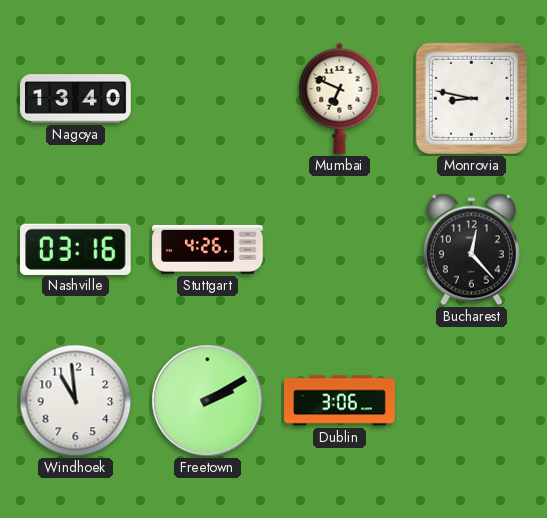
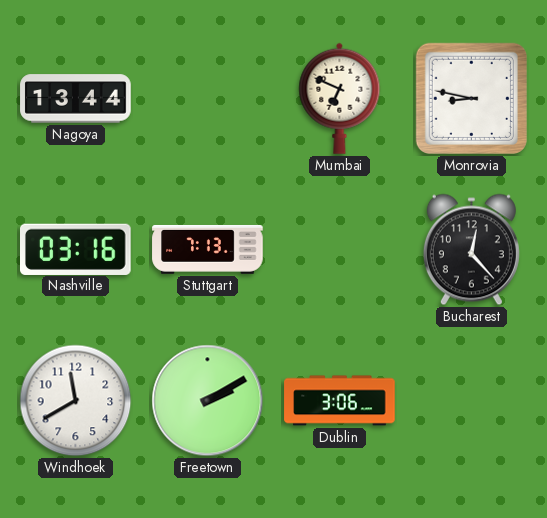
Nagoya: 13:40 -> 13:44
Stuttgart: 4:26 -> 7:13
Windhoek: 10:59 -> 11:40
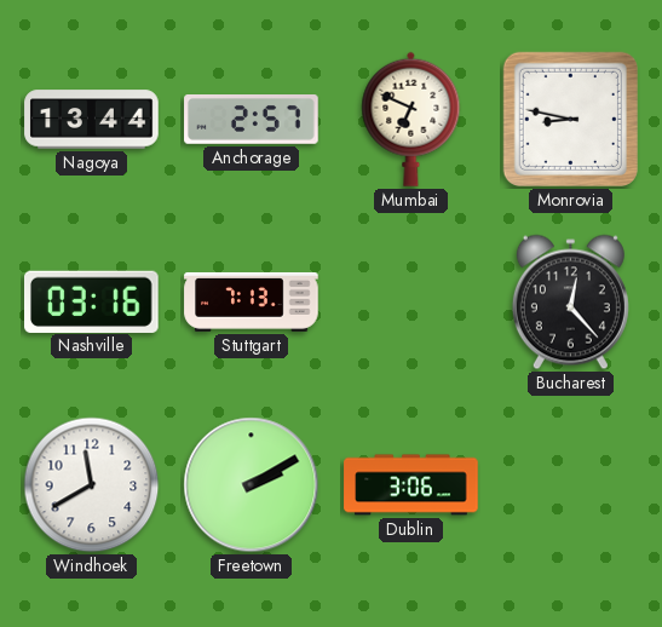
Anchorage: none -> 2:57
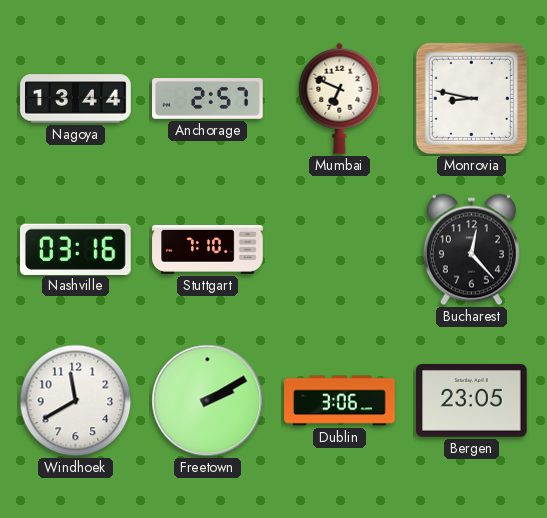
Stuttgart: 7:13 -> 7:10
Bergen: none -> 23:05
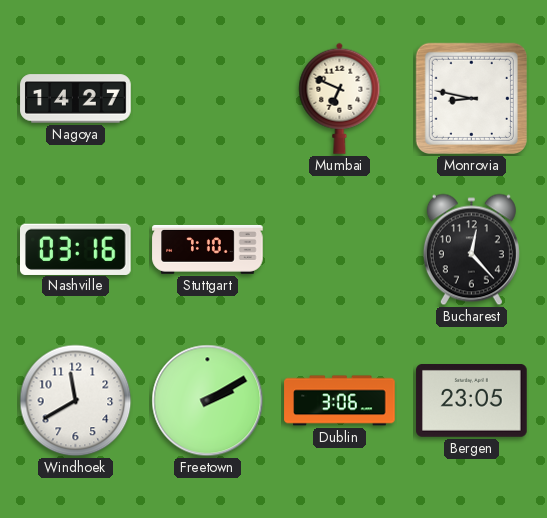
Nagoya: 13:44 -> 14:27
Anchorage: 2:57 -> none
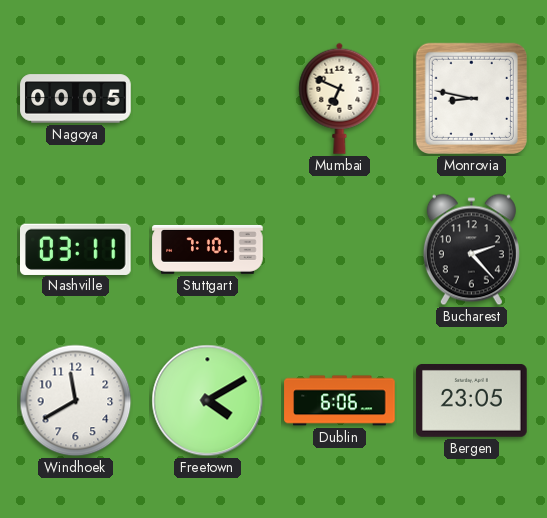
Nagoya: 14:27 -> 00:05
Nashville: 03:16 -> 03:11
Bucharest: 12:23 -> 2:23
Freetown: 2:10 -> 4:10
Dublin: 3:06 -> 6:06
